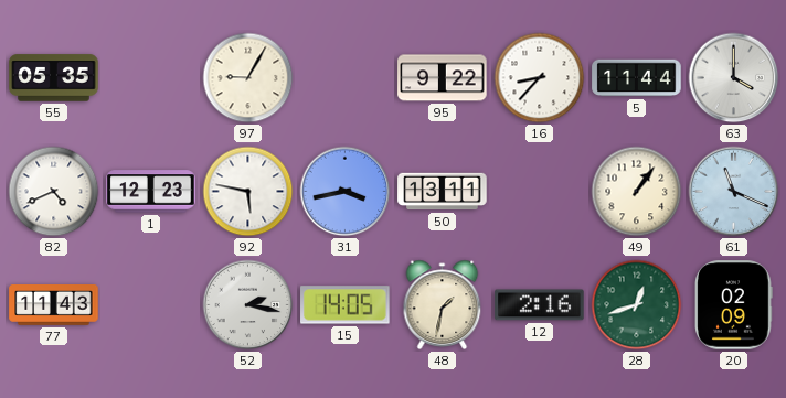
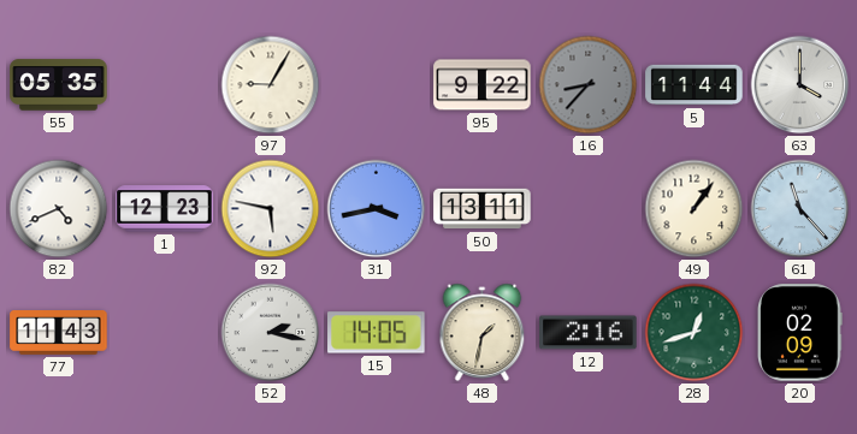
16 dial: white -> grey
61: 11:19 -> 11:23
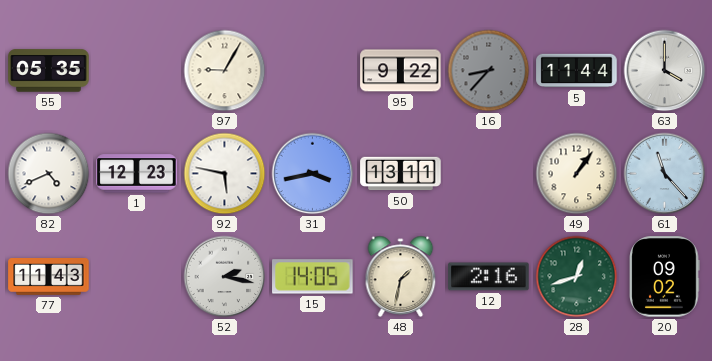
20: 02:09 -> 09:02
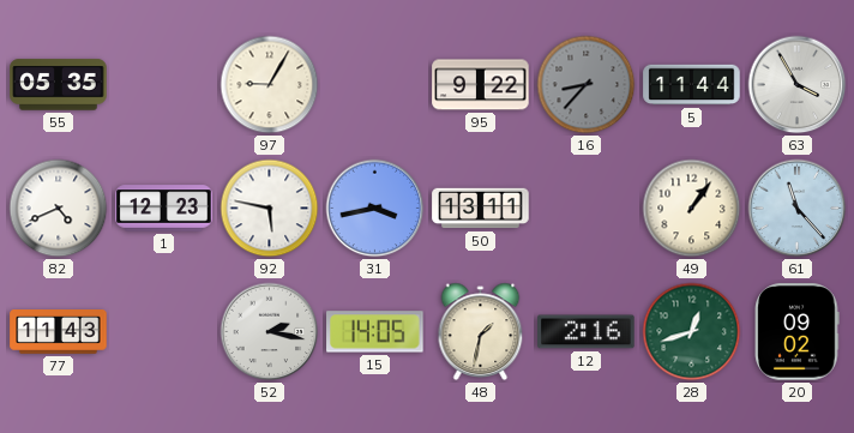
63: 4:00 -> 3:55
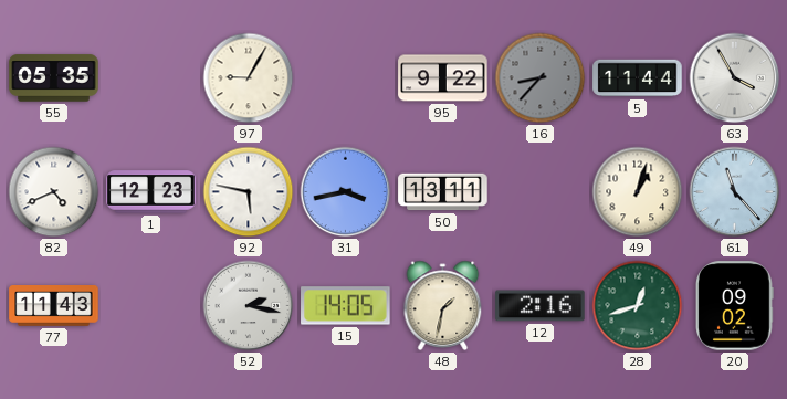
49: 1:06 -> 1:03
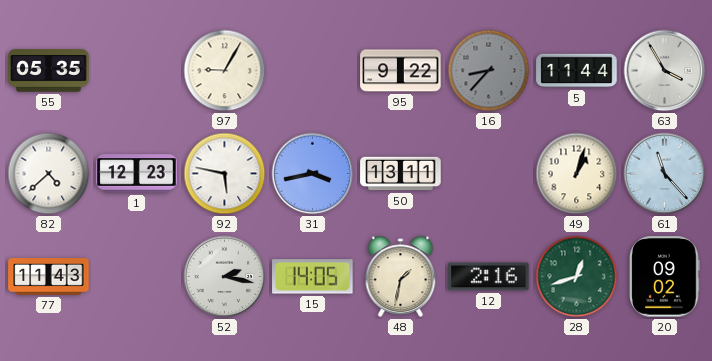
82: 4:41 -> 4:38
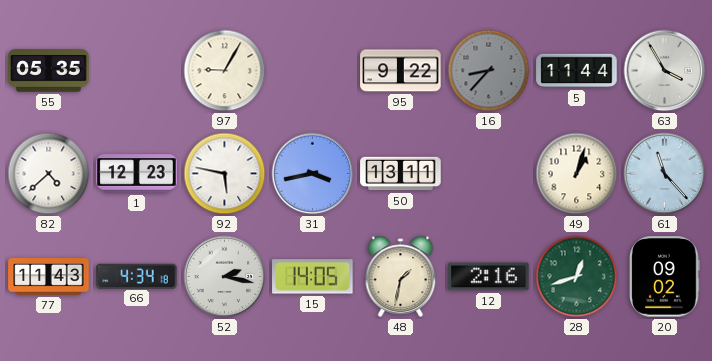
66: none -> 4:34
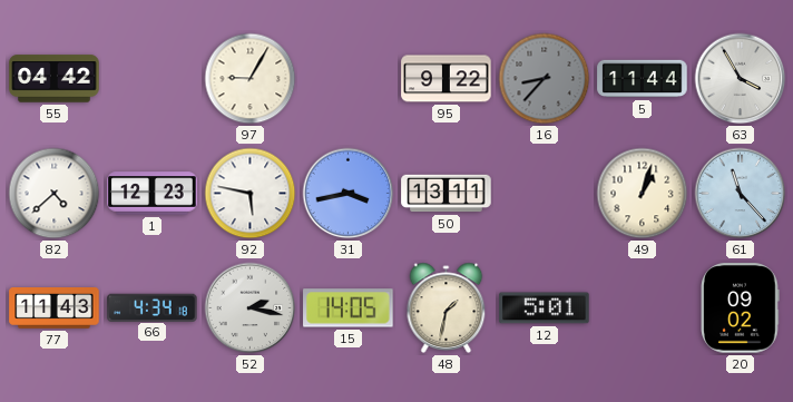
55: 05:35 -> 04:42
12: 2:16 -> 5:01
28: 12:42 -> none
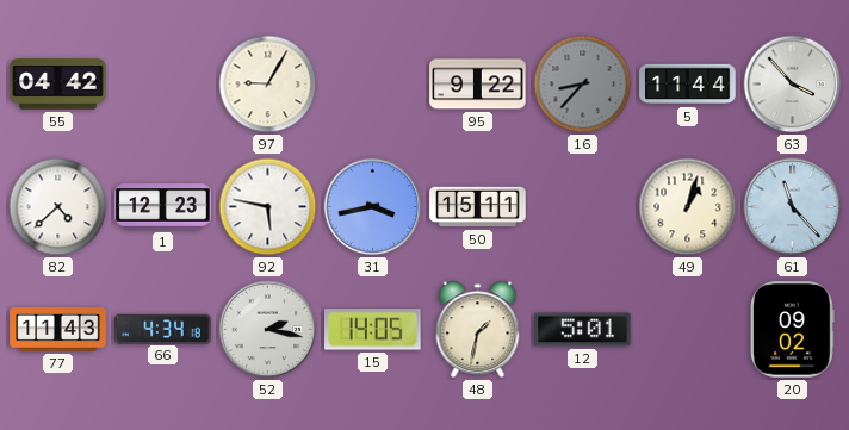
63: 3:55 -> 3:53
50: 13:11 -> 15:11
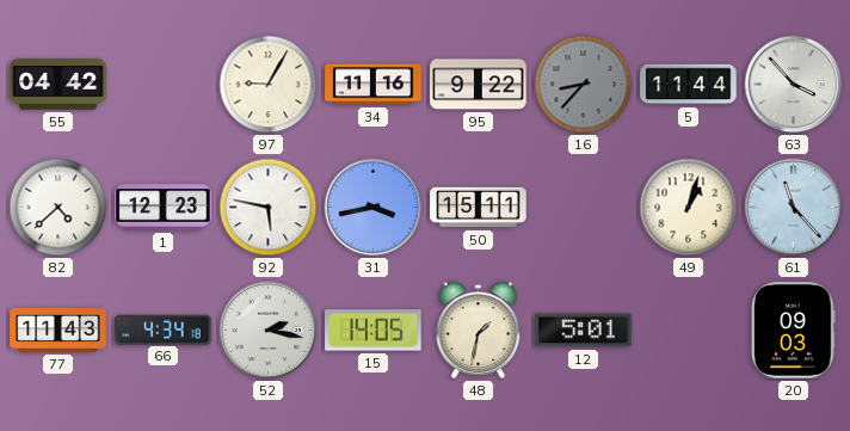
34: none -> 11:16
20: 09:02 -> 09:03
